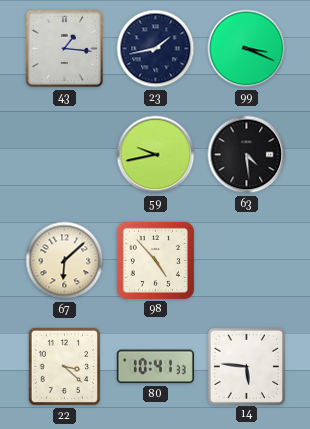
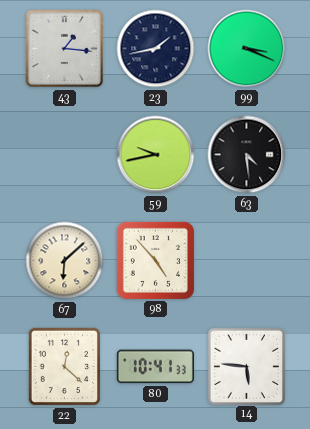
22: 3:22 -> 12:22
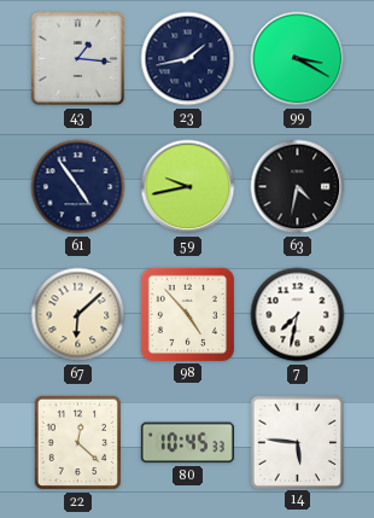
99: 3:19 -> 3:20
61: none -> 4:54
63: 4:29 -> 4:32
7: none -> 7:32
80: 10:41 -> 10:45
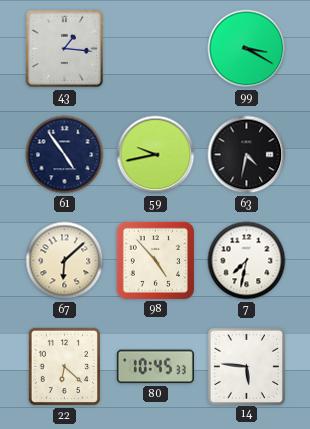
23: 1:43 -> none
22: 12:22 -> 6:22
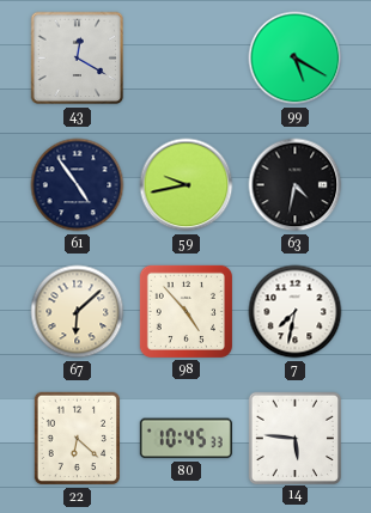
43: 1:16 -> 12:20
99: 3:20 -> 5:20
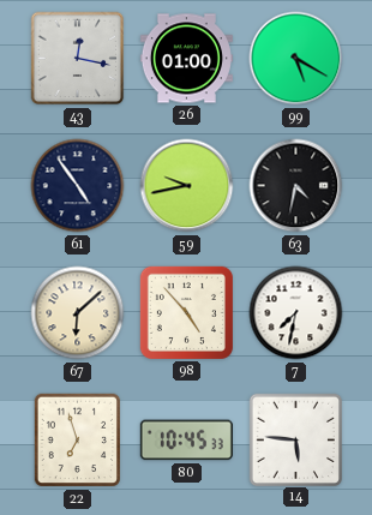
43: 12:20 -> 12:17
26: none -> 01:00
22: 6:22 -> 6:57
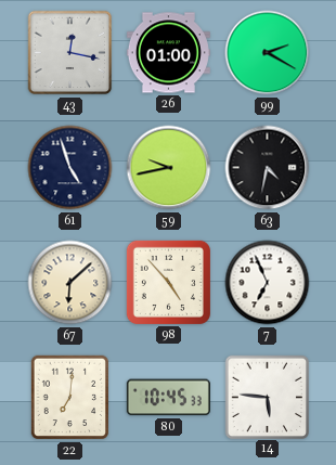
99: 5:20 -> 2:20
61: 4:54 -> 4:57
7: 7:32 -> 6:56
22: 6:57 -> 7:01
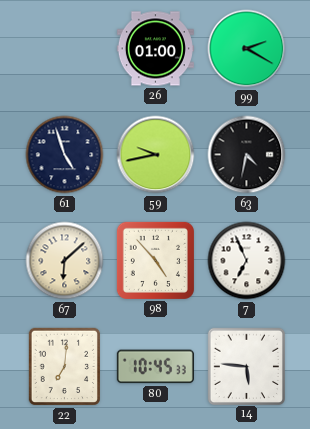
43: 12:17 -> none
